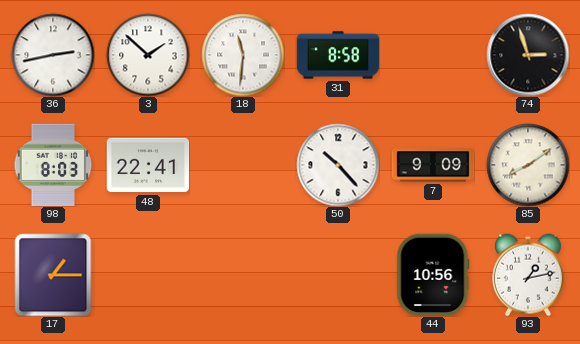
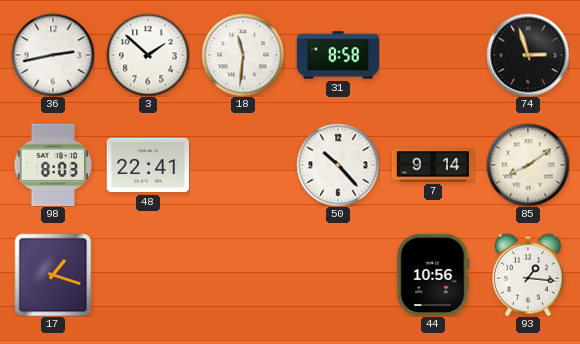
7: 9:09 -> 9:14
17: 1:15 -> 1:18
93: 1:13 -> 1:16
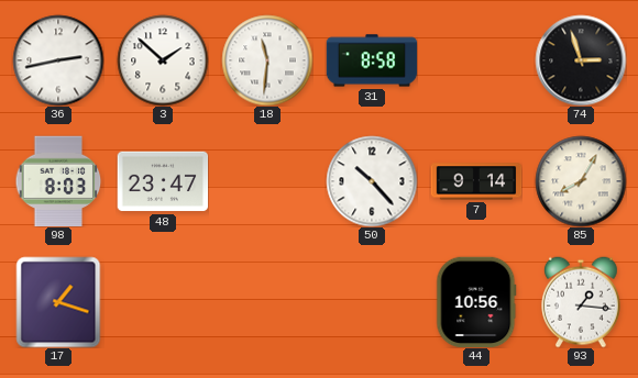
48: 22:41 -> 23:47
85: 8:09 -> 8:05
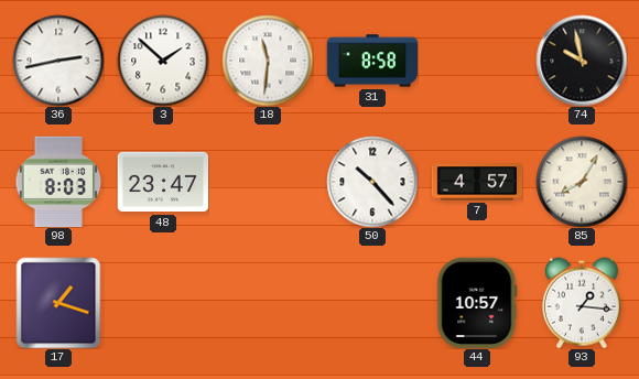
74: 2:57 -> 9:58
7: 9:14 -> 4:57
44: 10:56 -> 10:57
